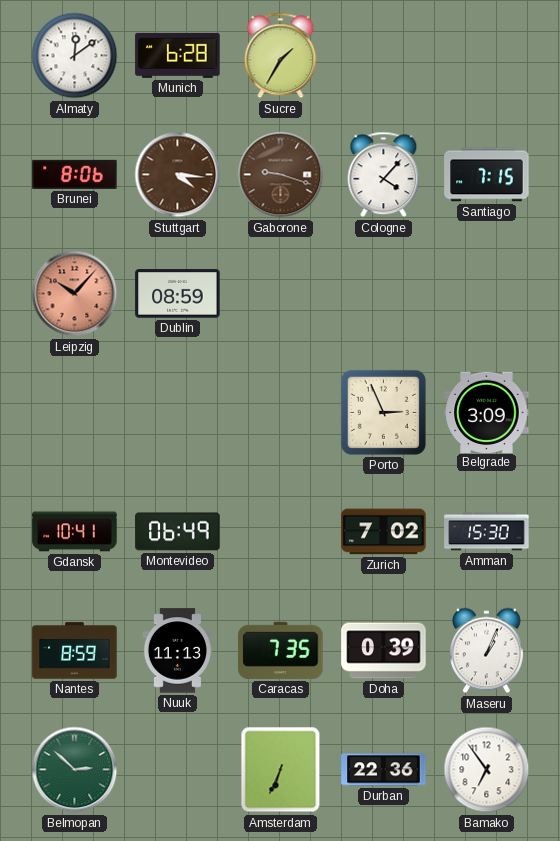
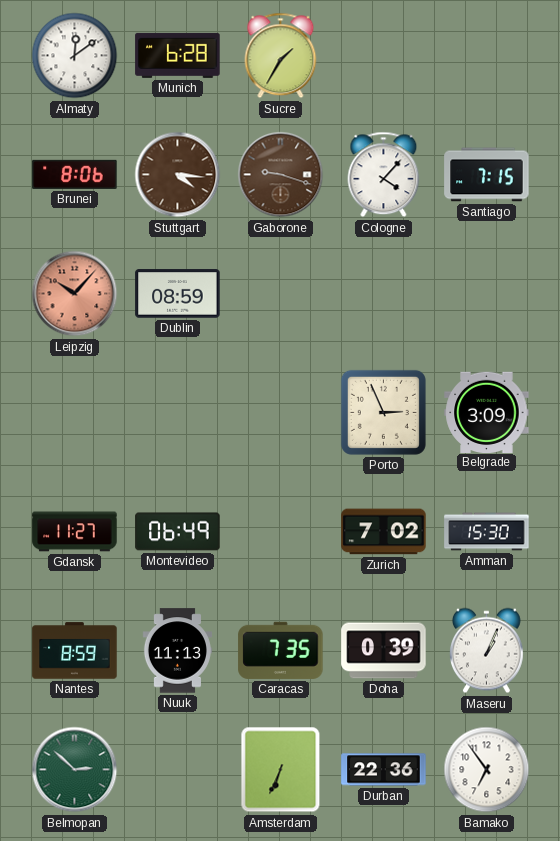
Gdansk: 10:41 -> 11:27
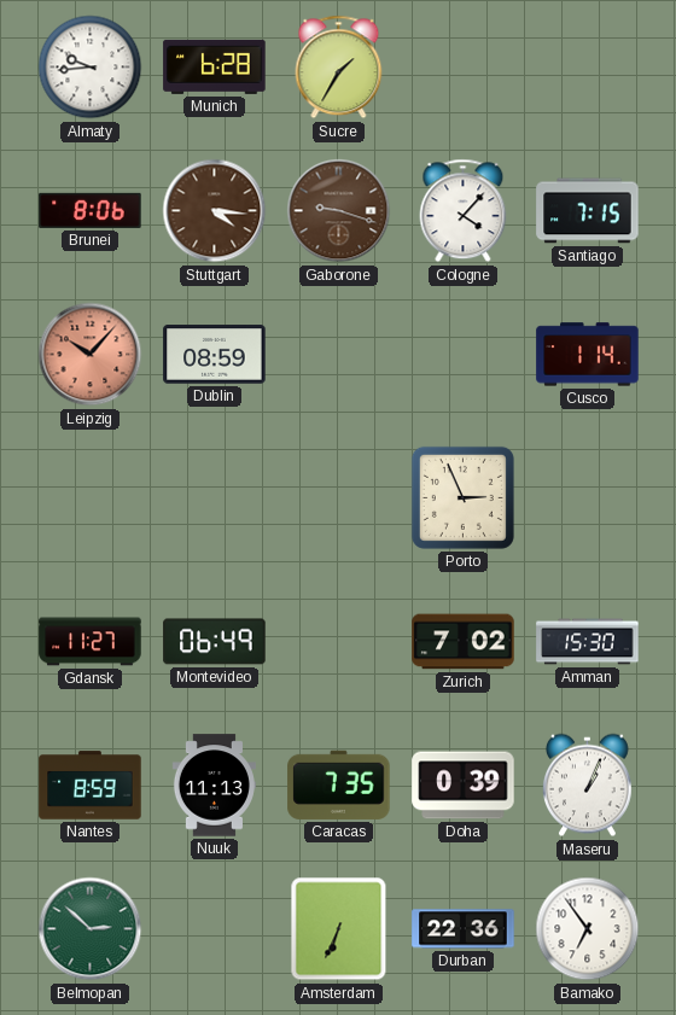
Almaty: 12:09 -> 9:44
Cusco: none -> 1:14
Belgrade: 3:09 -> none
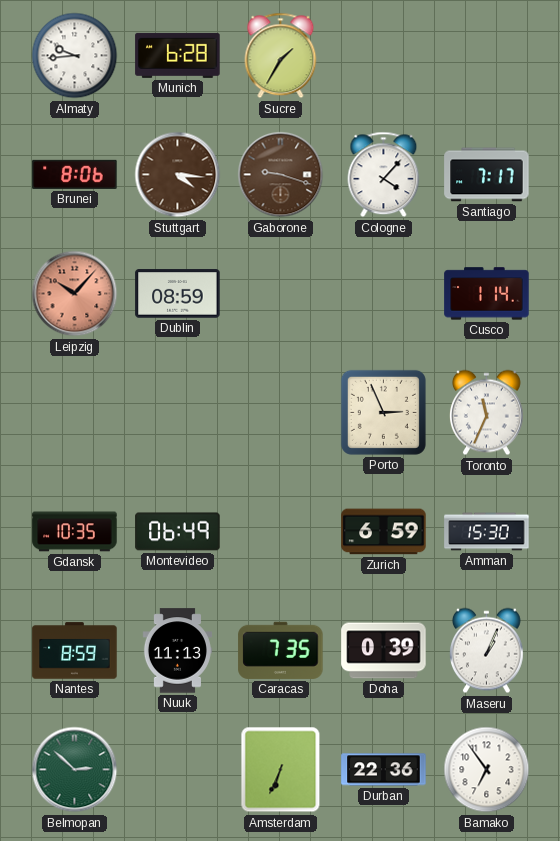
Santiago: 7:15 -> 7:17
Toronto: none -> 11:34
Gdansk: 11:27 -> 10:35
Zurich: 7:02 -> 6:59
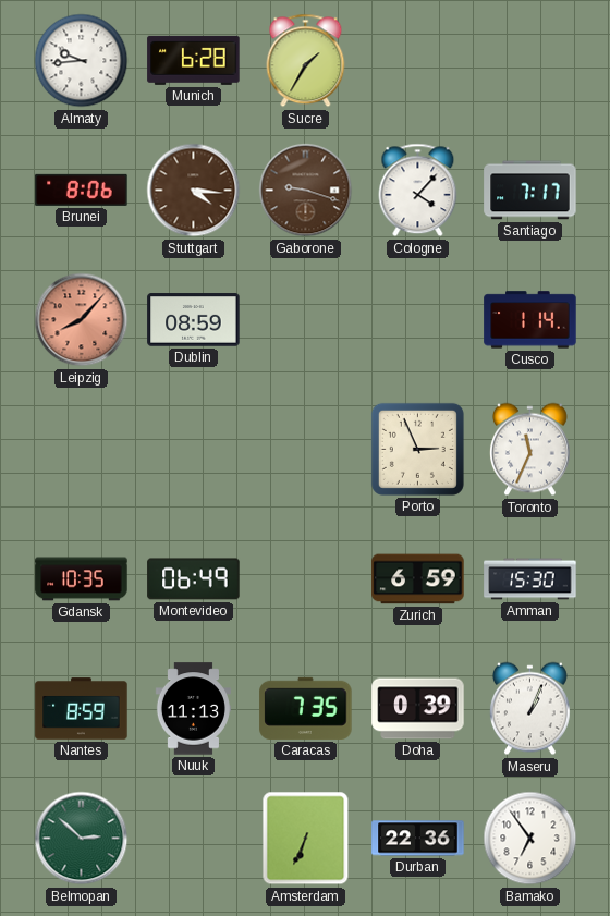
Leipzig: 10:07 -> 8:07
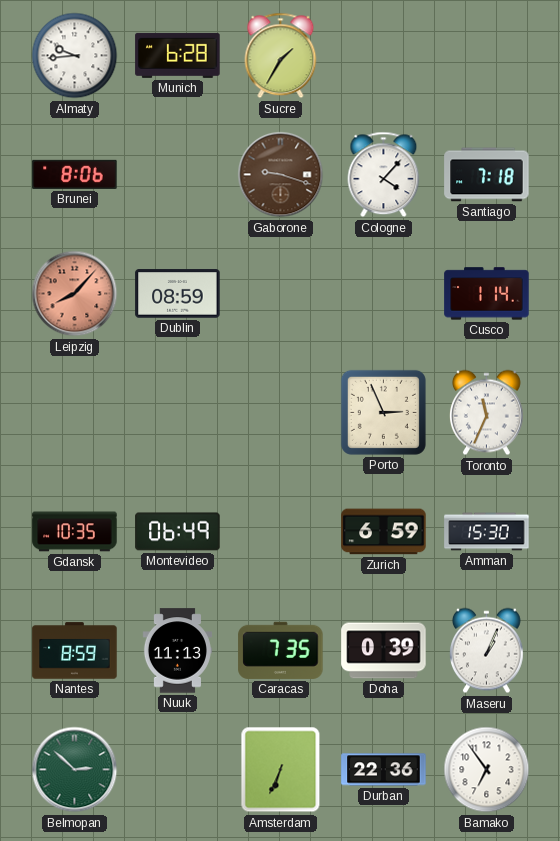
Stuttgart: 4:16 -> none
Santiago: 7:17 -> 7:18
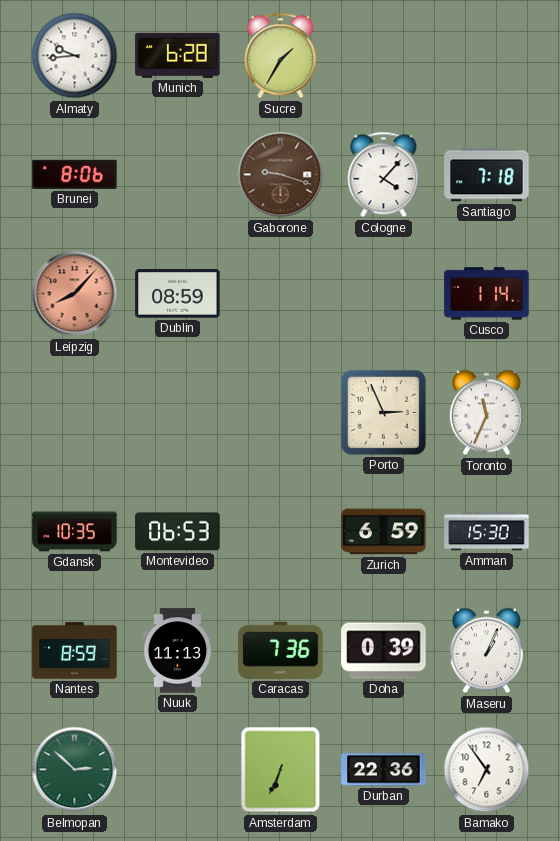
Montevideo: 06:49 -> 06:53
Caracas: 7:35 -> 7:36
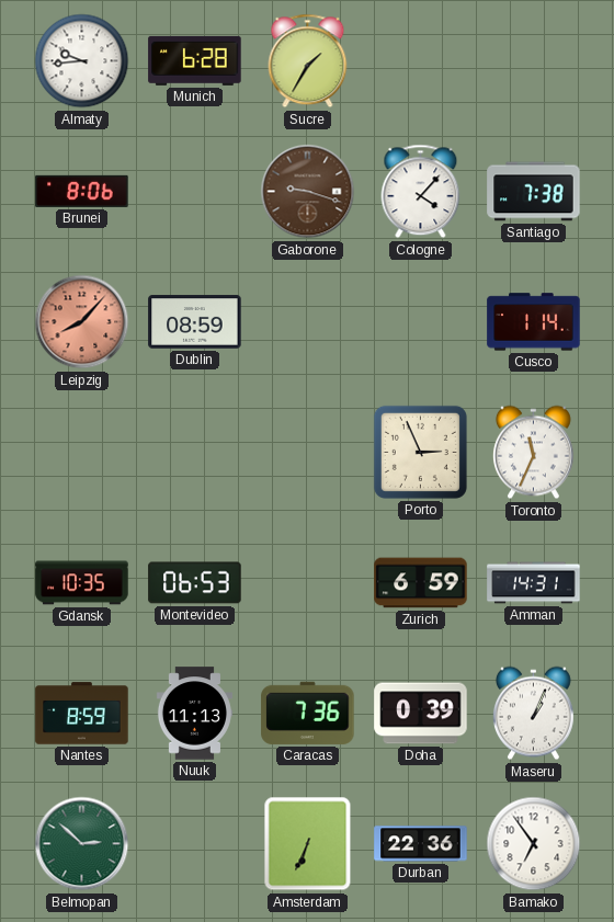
Santiago: 7:18 -> 7:38
Amman: 15:30 -> 14:31
